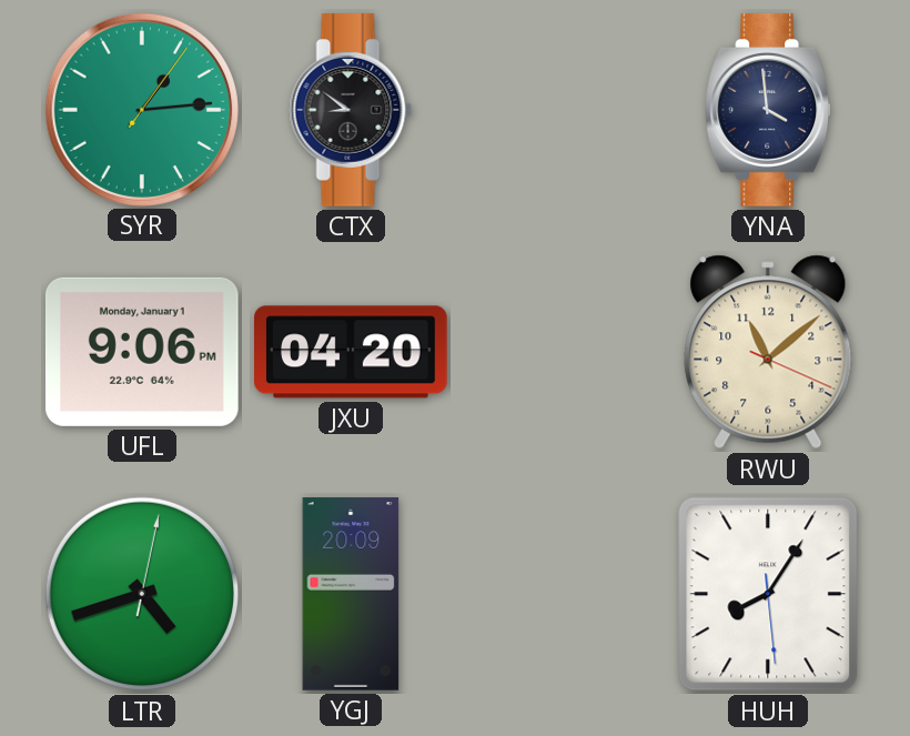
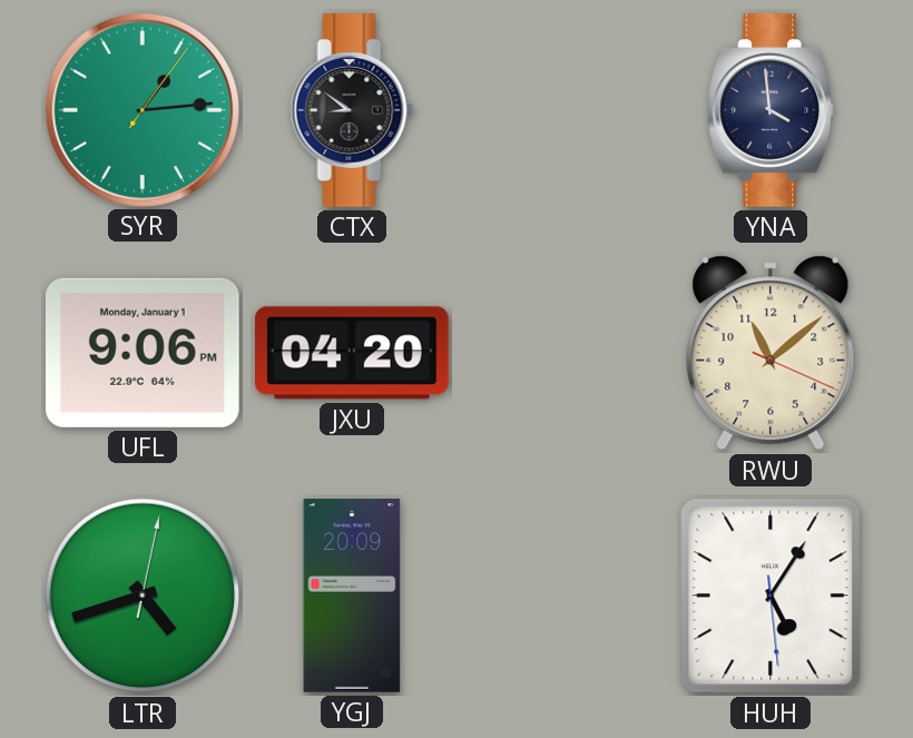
HUH: 8:05 -> 5:05
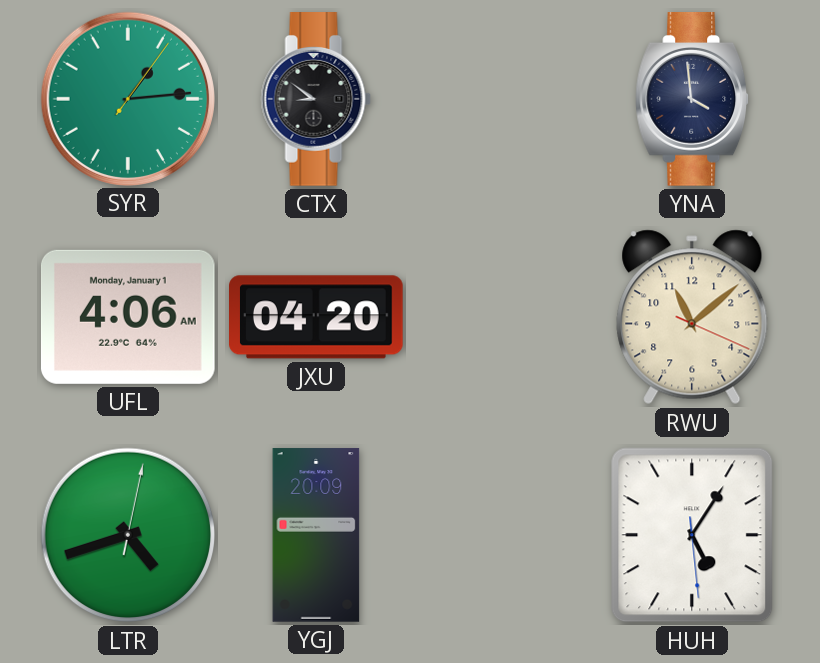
UFL: 9:06 -> 4:06
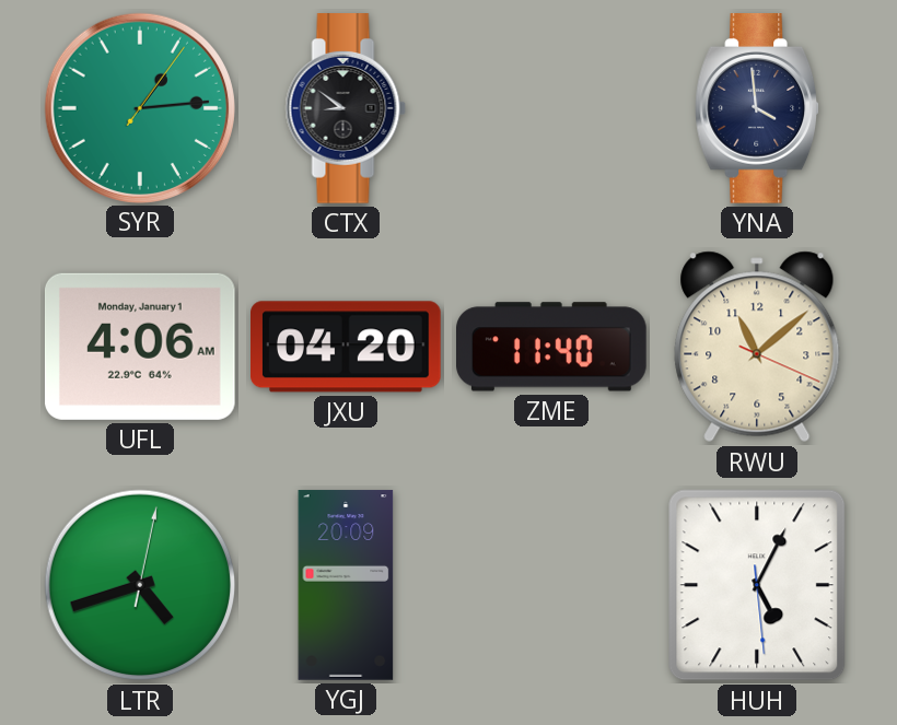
ZME: none -> 11:40
HUH: 5:05 -> 5:04
